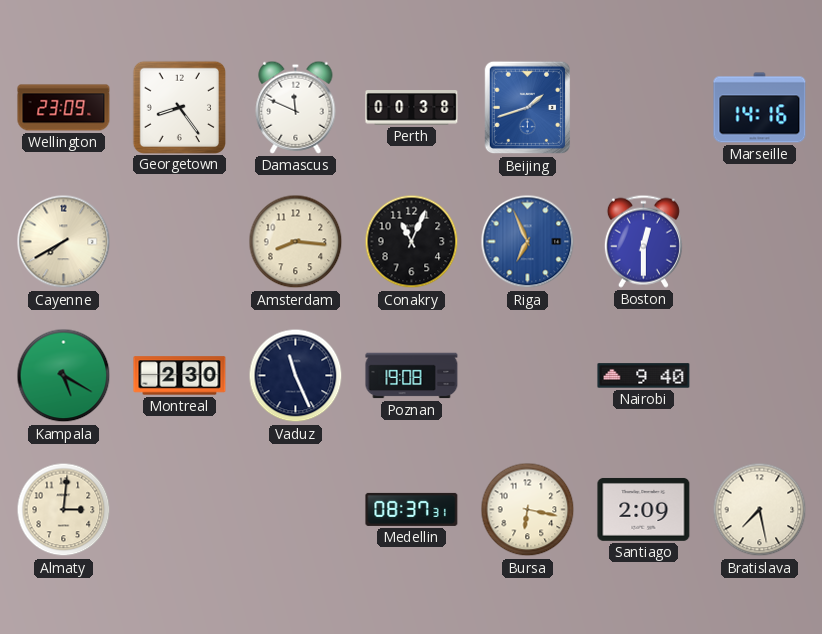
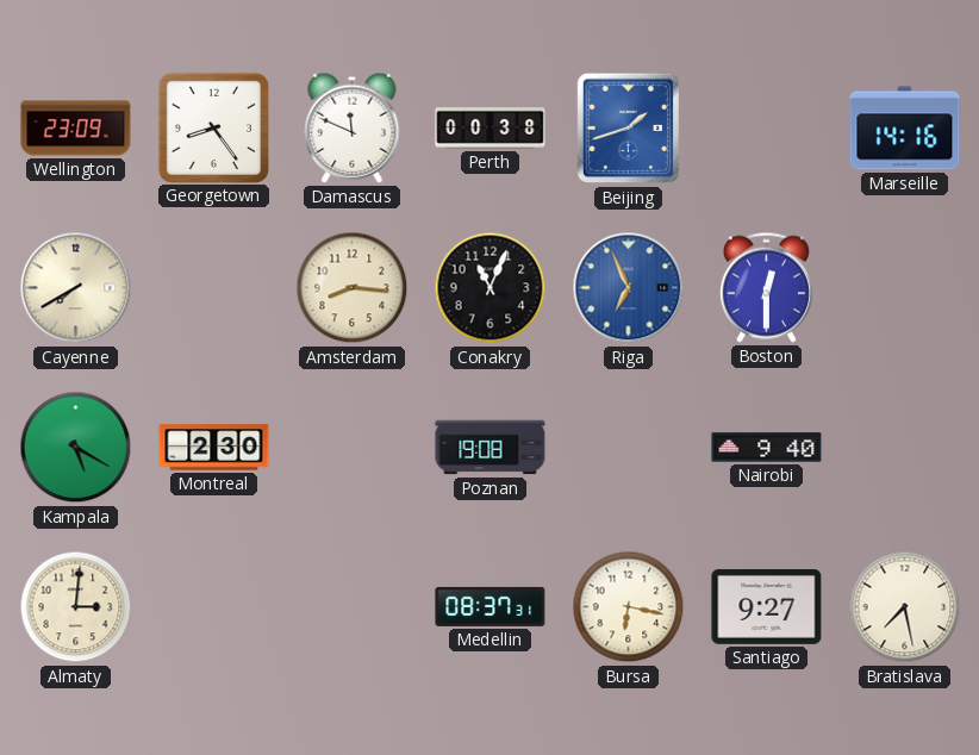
Vaduz: 11:26 -> none
Santiago: 2:09 -> 9:27
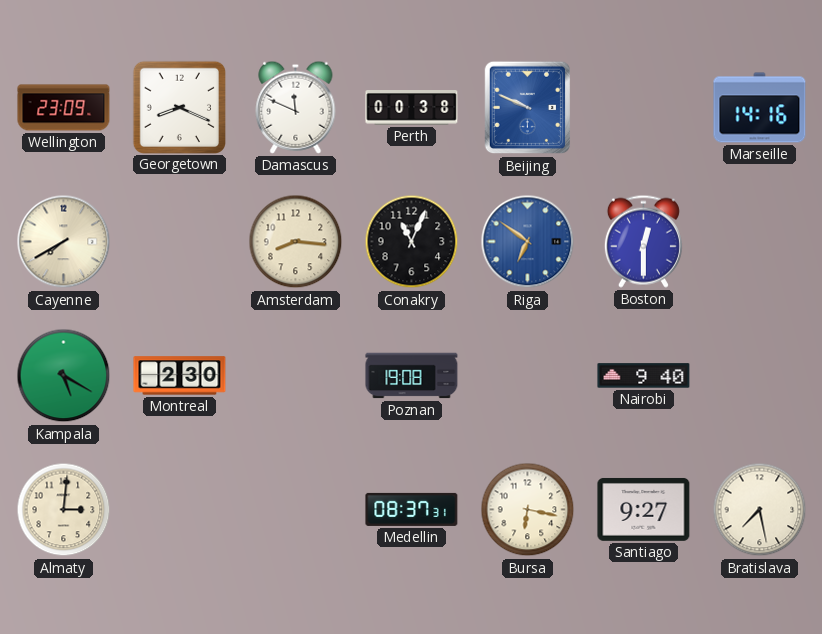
Georgetown: 8:24 -> 8:19
Beijing: 1:42 -> 9:49
Riga: 6:56 -> 6:51
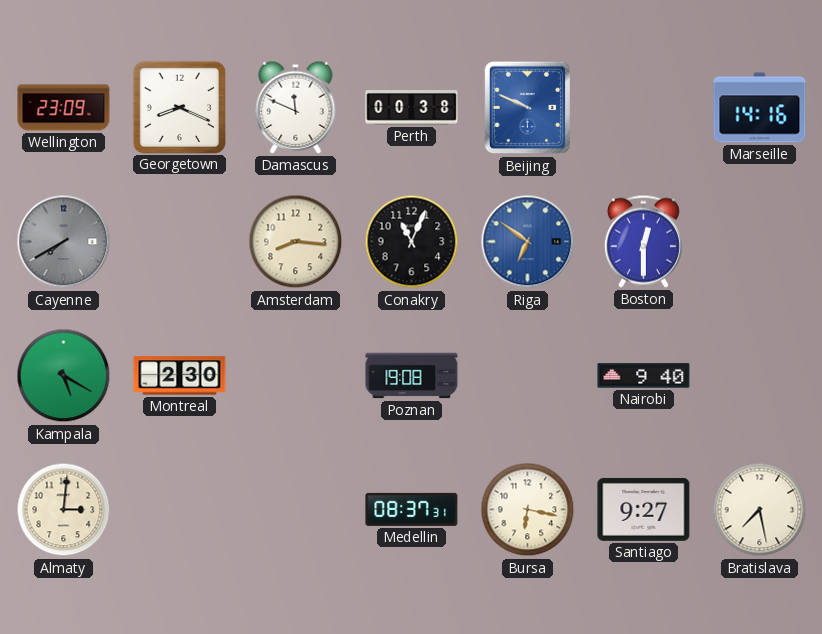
Cayenne dial: cream -> grey
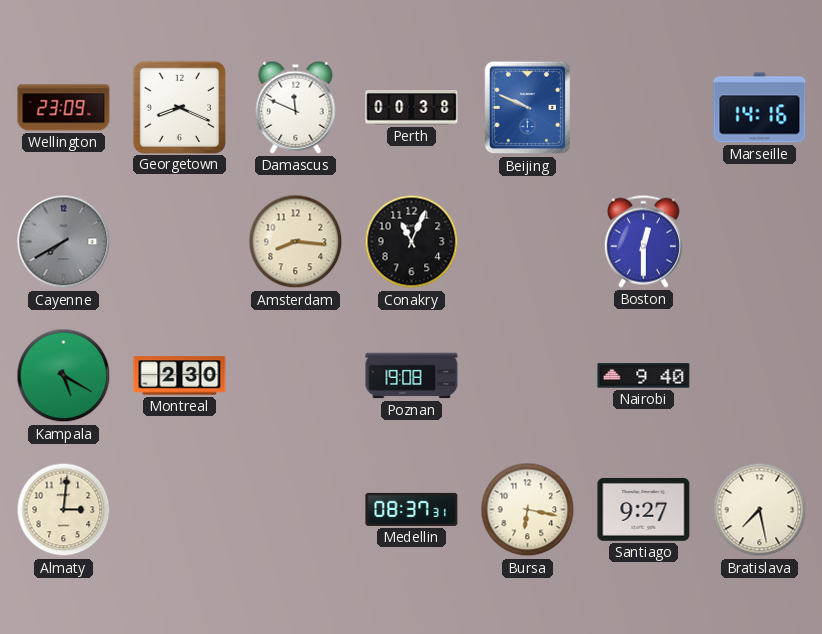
Riga: 6:51 -> none
